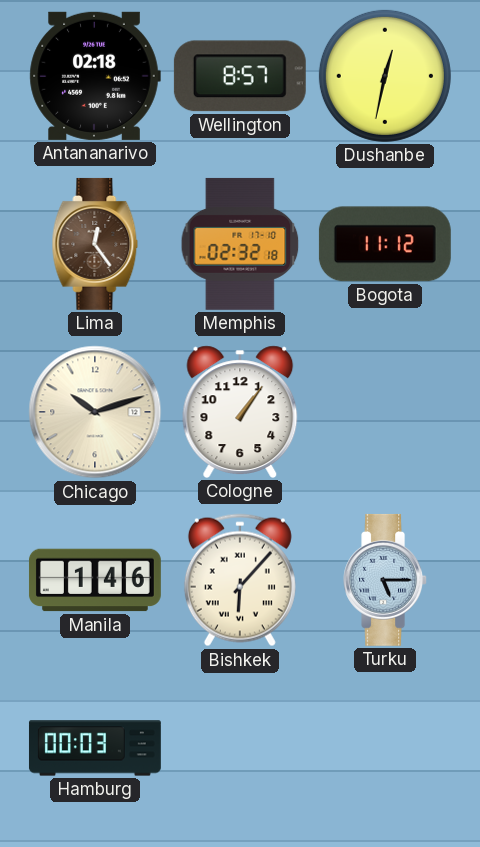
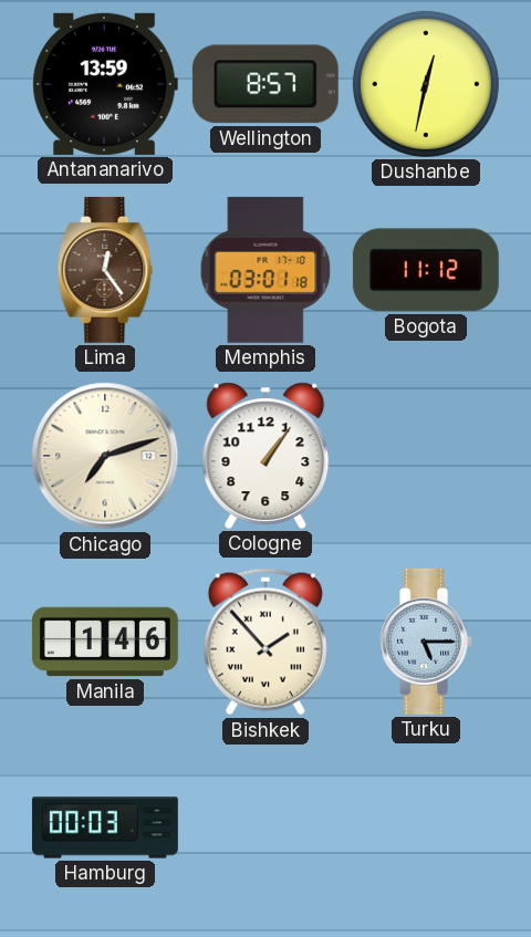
Antananarivo: 02:18 -> 13:59
Memphis: 02:32 -> 03:01
Chicago: 10:12 -> 7:12
Bishkek: 6:07 -> 1:53
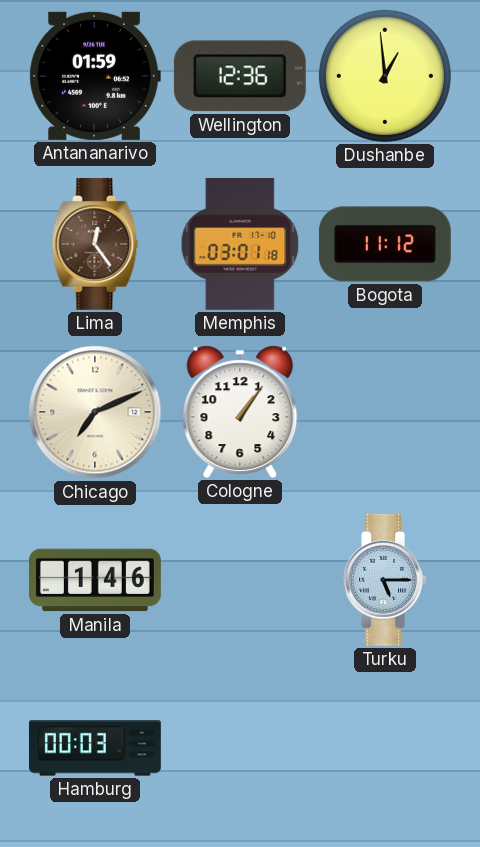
Antananarivo: 13:59 -> 01:59
Wellington: 8:57 -> 12:36
Dushanbe: 12:32 -> 12:59
Chicago: 7:12 -> 7:11
Bishkek: 1:53 -> none
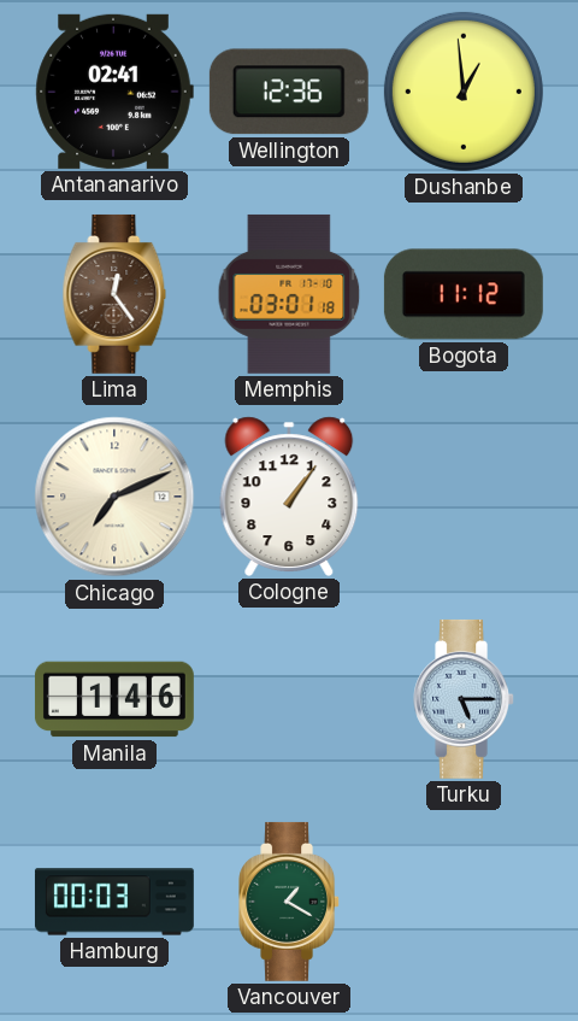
Antananarivo: 01:59 -> 02:41
Vancouver: none -> 1:20
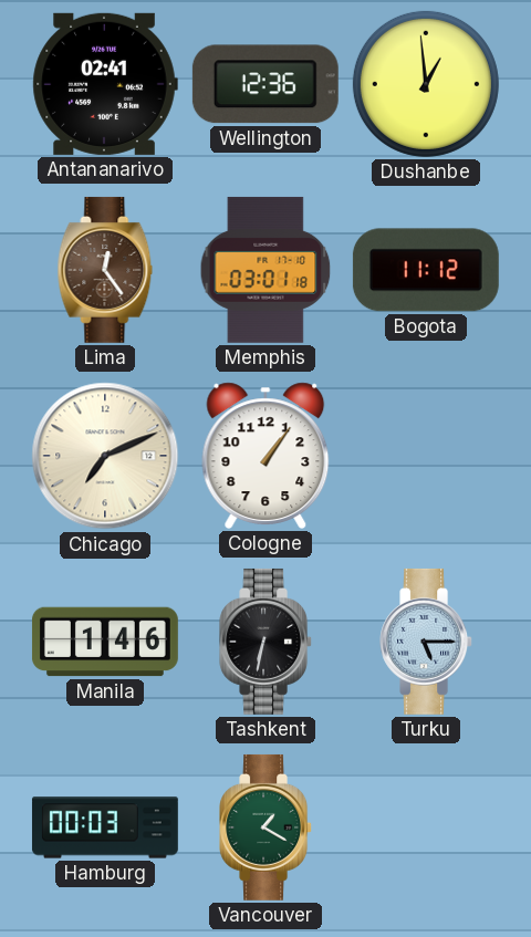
Tashkent: none -> 6:32
